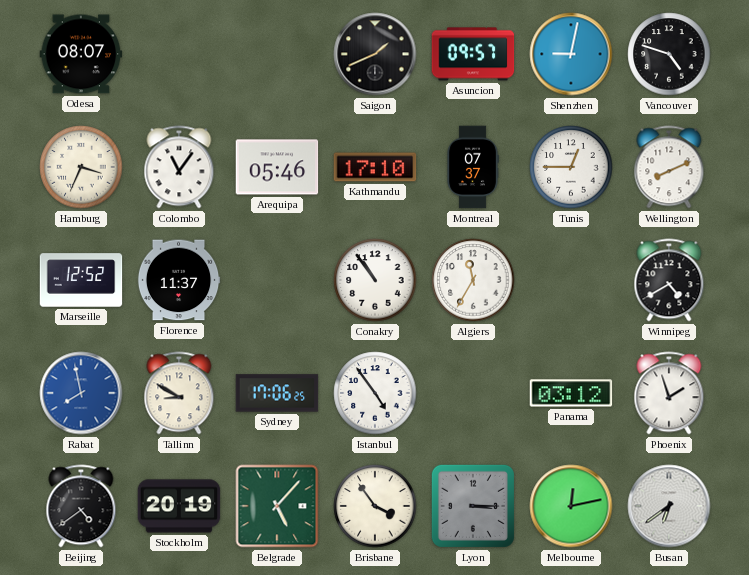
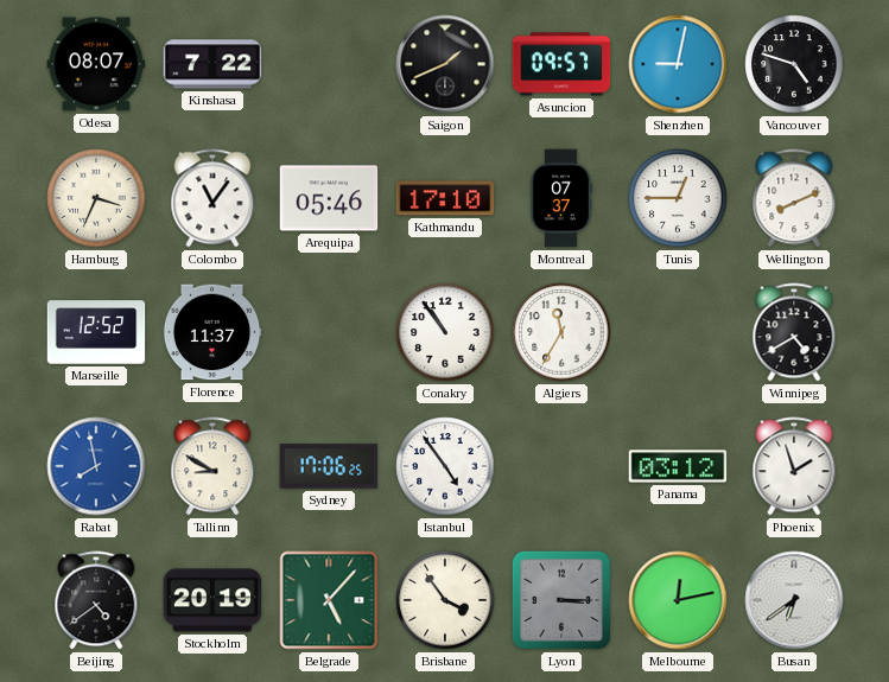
Kinshasa: none -> 7:22
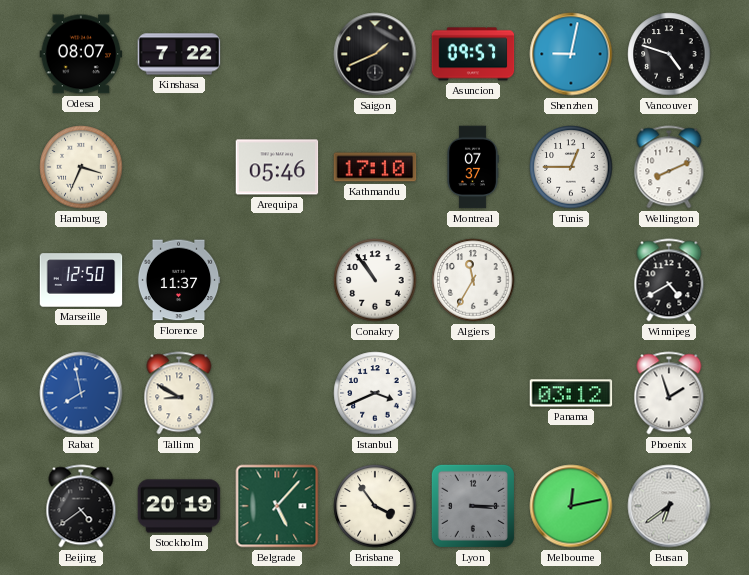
Colombo: 11:06 -> none
Marseille: 12:52 -> 12:50
Sydney: 17:06 -> none
Istanbul: 4:54 -> 3:41
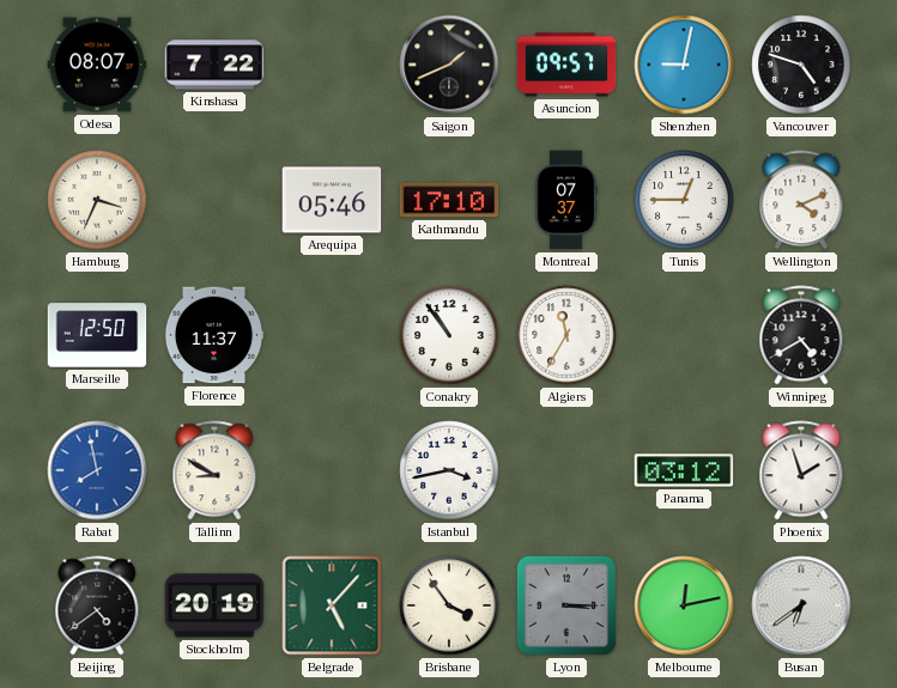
Wellington: 8:11 -> 4:11
Istanbul: 3:41 -> 3:43
